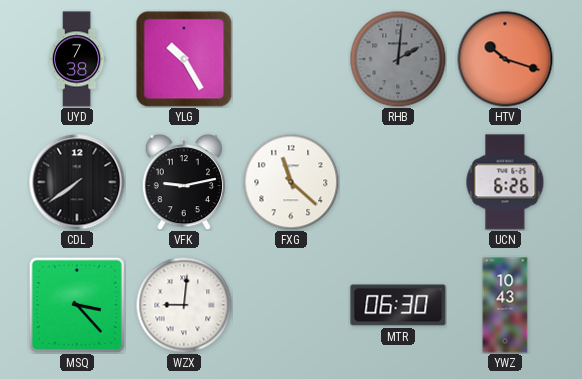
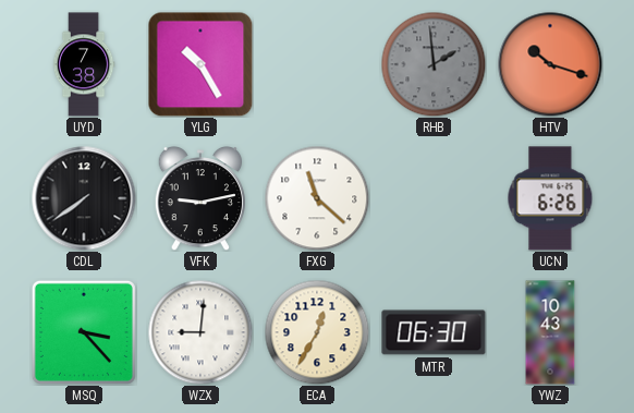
RHB: 2:01 -> 1:59
ECA: none -> 12:35
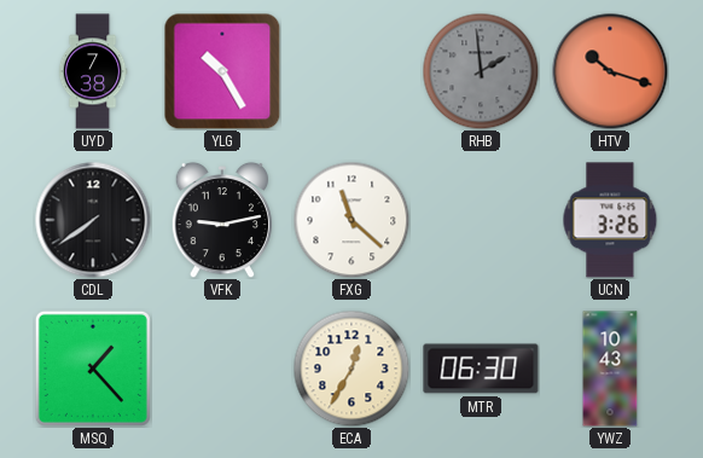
UCN: 6:26 -> 3:26
MSQ: 3:23 -> 1:23
WZX: 9:01 -> none
